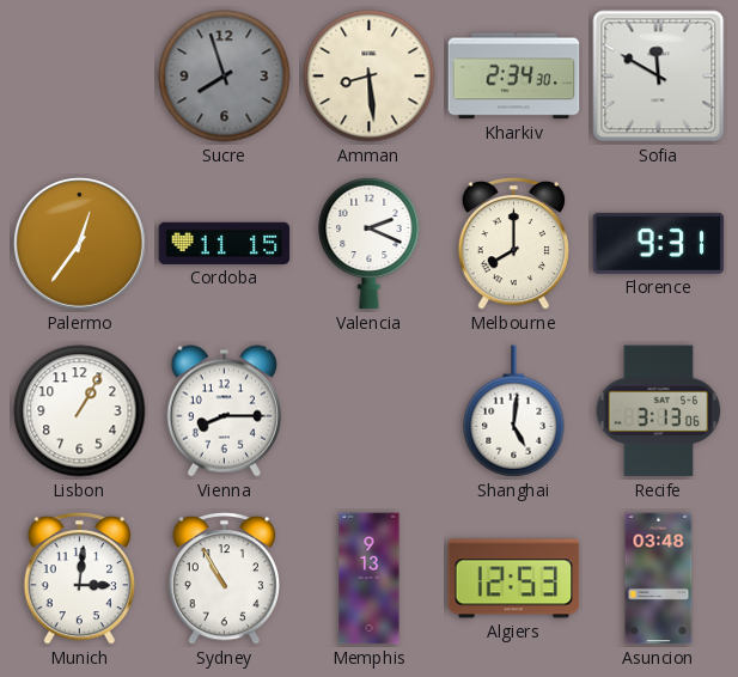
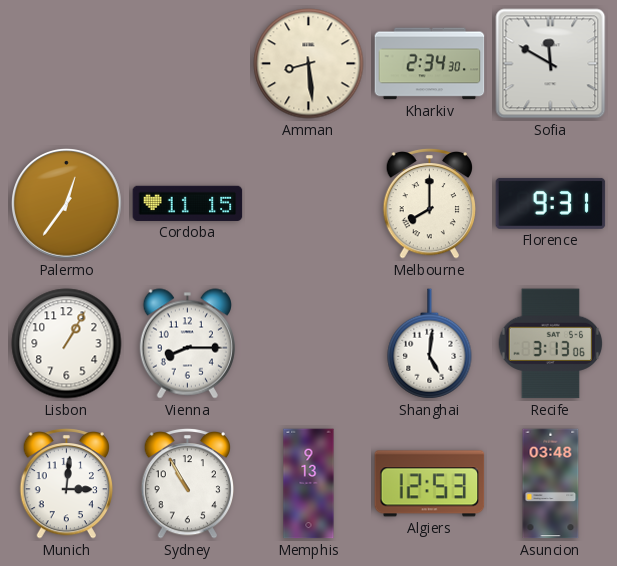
Sucre: 7:57 -> none
Valencia: 2:19 -> none
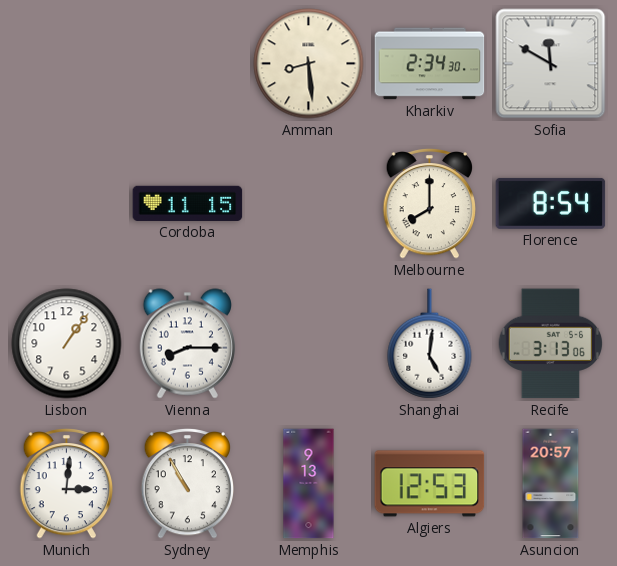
Palermo: 12:36 -> none
Florence: 9:31 -> 8:54
Lisbon: 1:05 -> 1:06
Asuncion: 03:48 -> 20:57
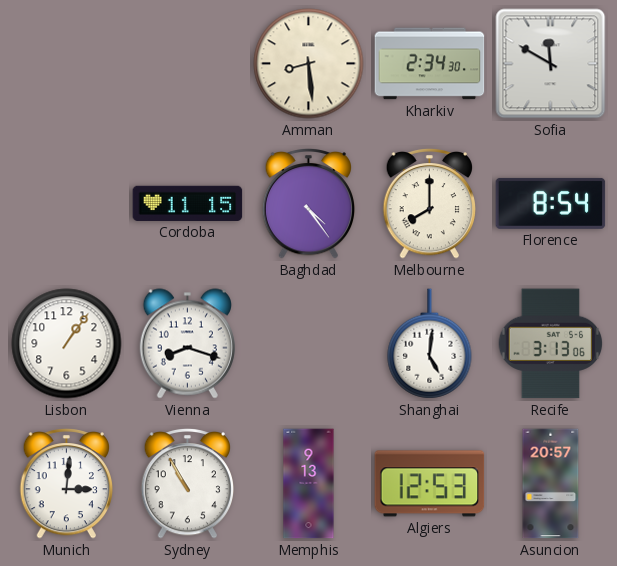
Baghdad: none -> 4:24
Vienna: 8:15 -> 8:18
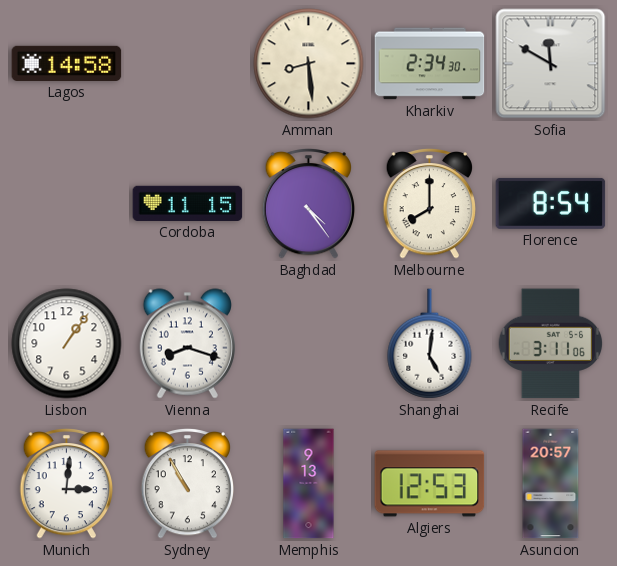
Lagos: none -> 14:58
Recife: 3:13 -> 3:11
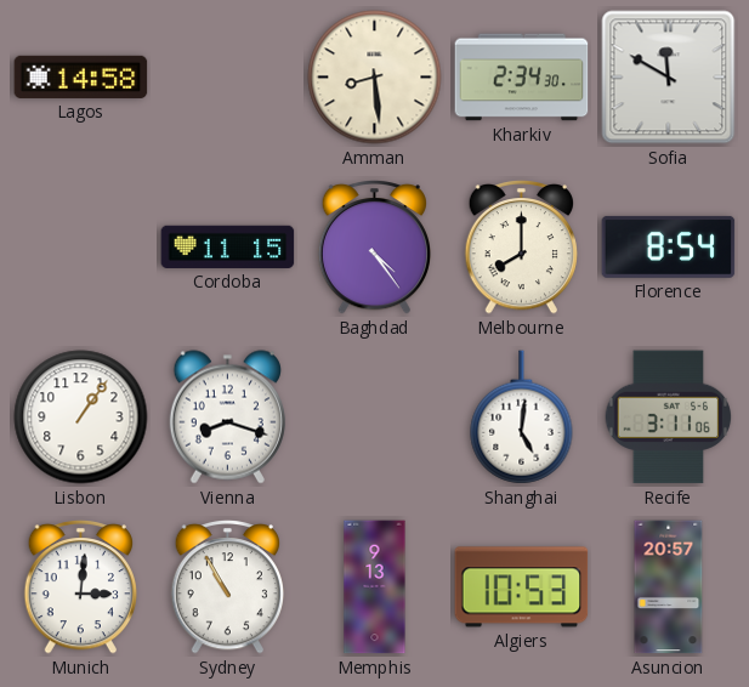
Algiers: 12:53 -> 10:53
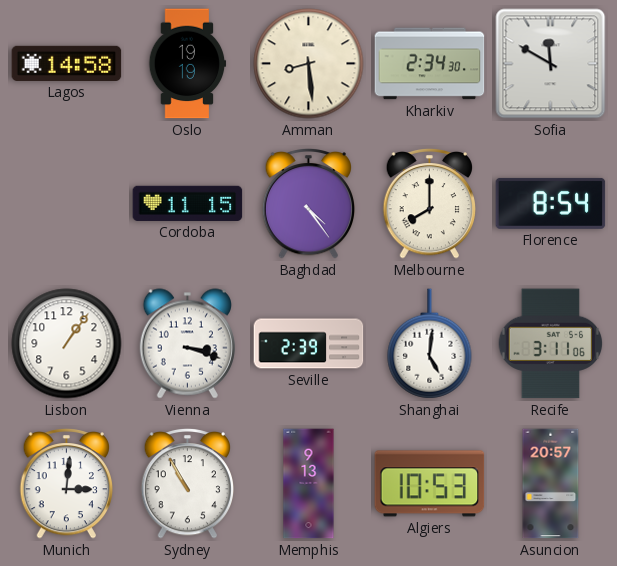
Oslo: none -> 19:19
Vienna: 8:18 -> 3:18
Seville: none -> 2:39
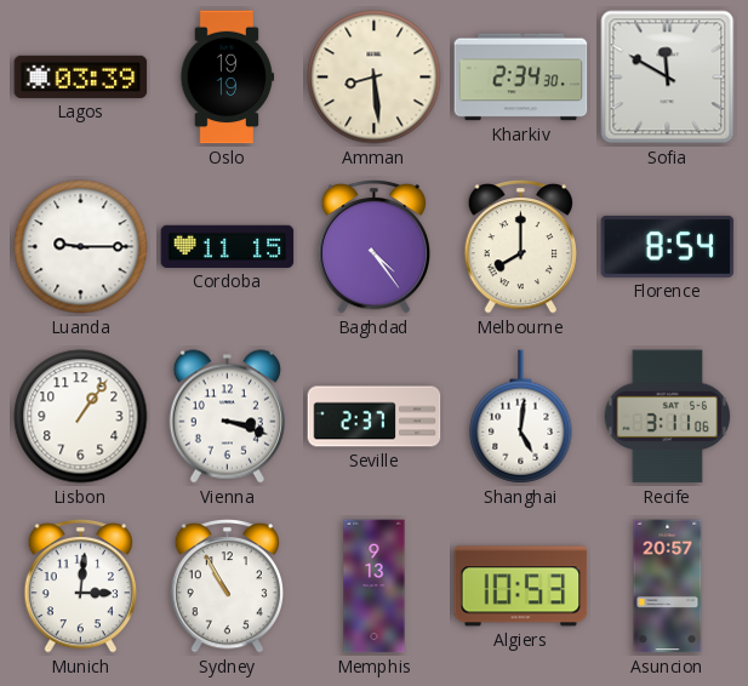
Lagos: 14:58 -> 03:39
Luanda: none -> 9:15
Seville: 2:39 -> 2:37
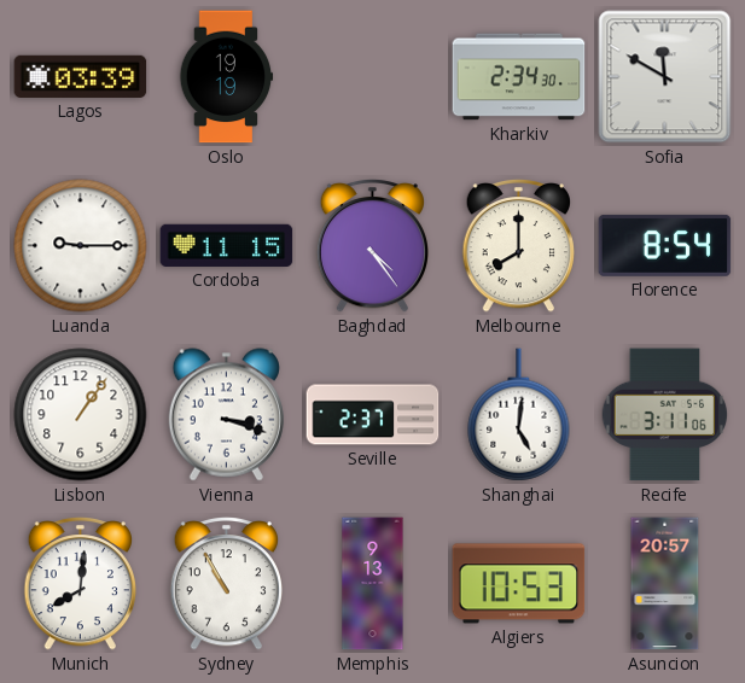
Amman: 8:29 -> none
Munich: 3:01 -> 8:01
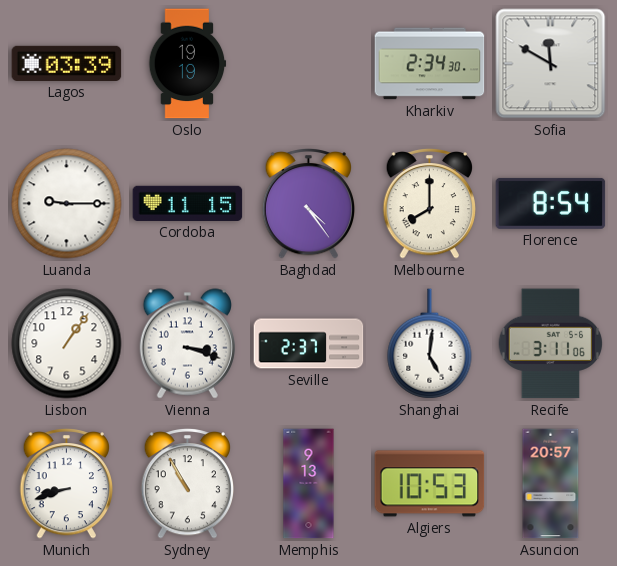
Munich: 8:01 -> 8:42
